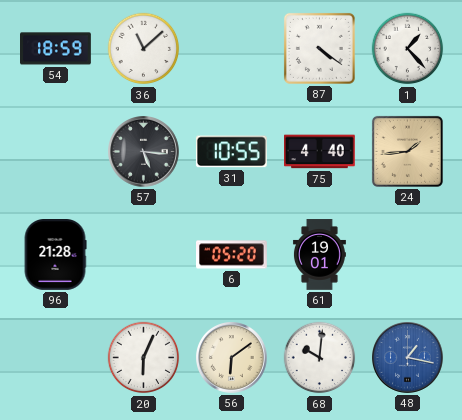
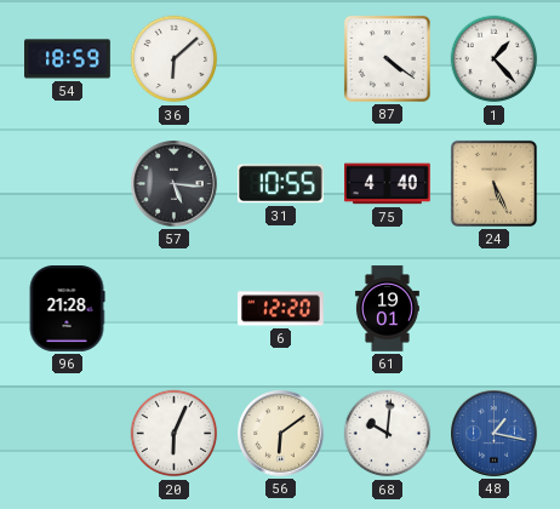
36: 11:08 -> 6:08
24: 1:44 -> 5:26
6: 05:20 -> 12:20
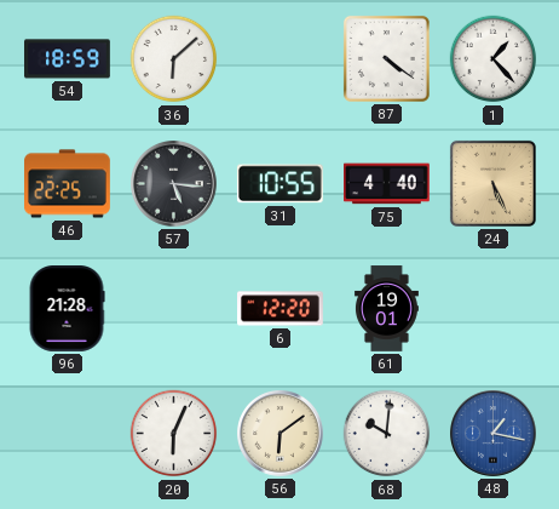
46: none -> 22:25
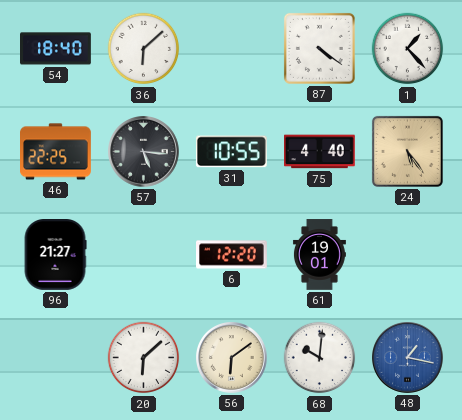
54: 18:59 -> 18:40
24: 5:26 -> 5:24
96: 21:28 -> 21:27
20: 6:04 -> 6:08
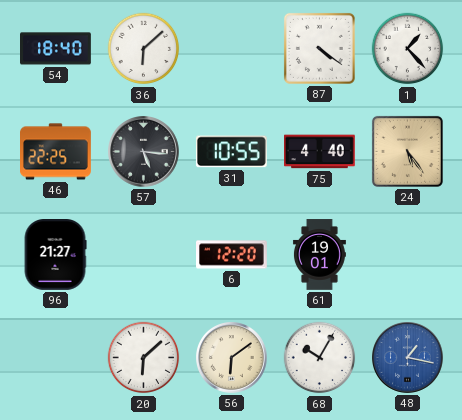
68: 10:01 -> 10:05
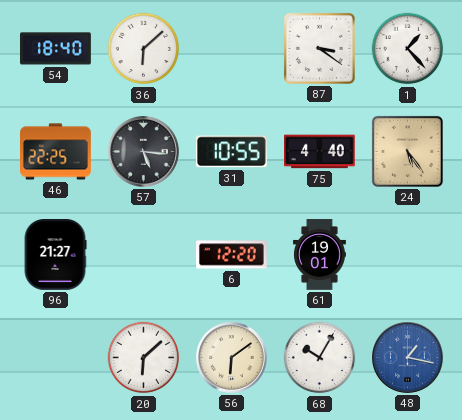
87: 4:21 -> 3:21
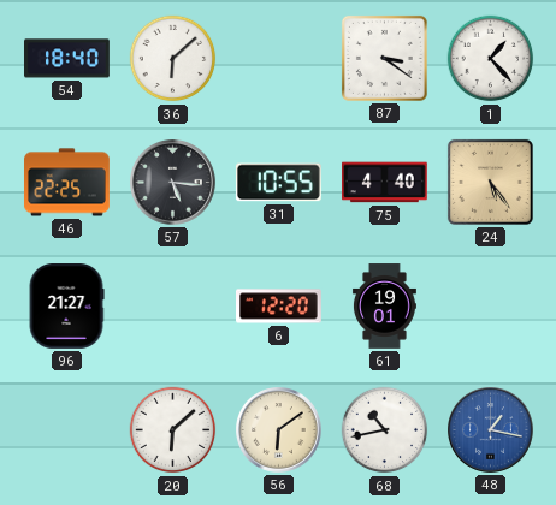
68: 10:05 -> 10:43
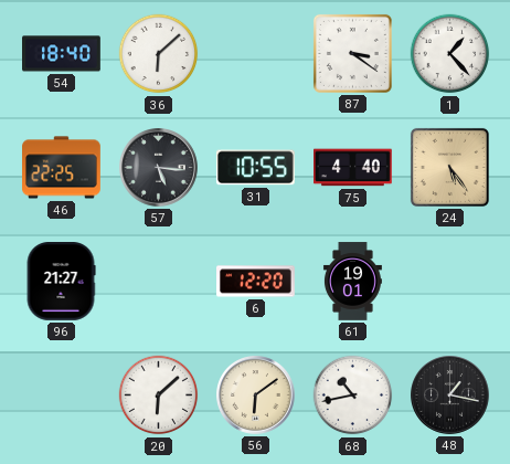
48 dial: blue -> black
